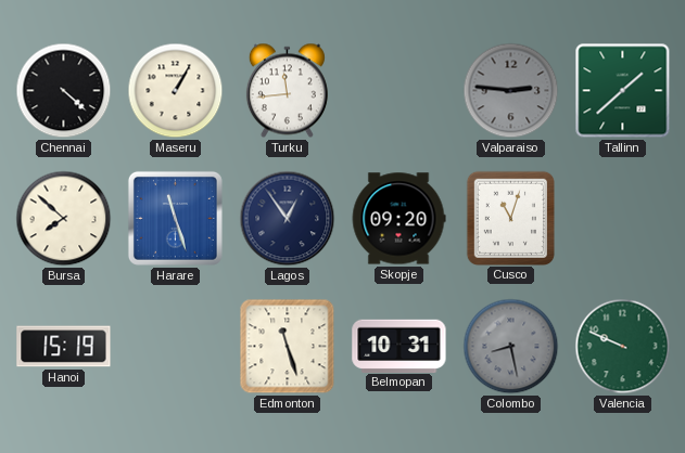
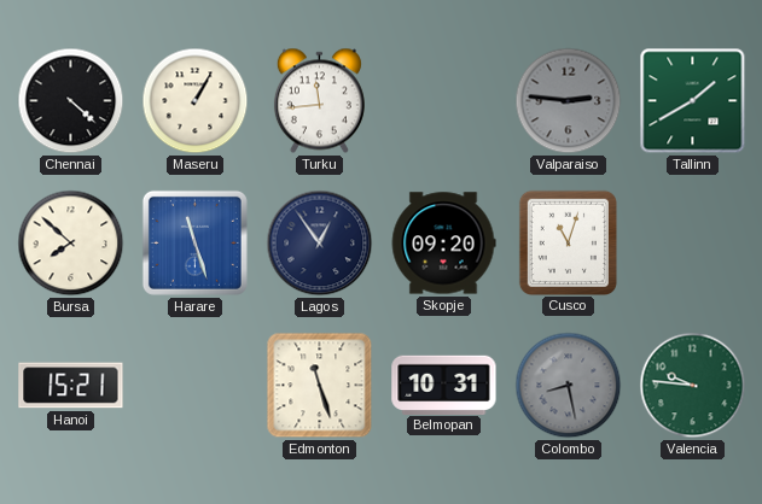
Tallinn: 1:38 -> 1:40
Hanoi: 15:19 -> 15:21
Valencia: 9:49 -> 9:46
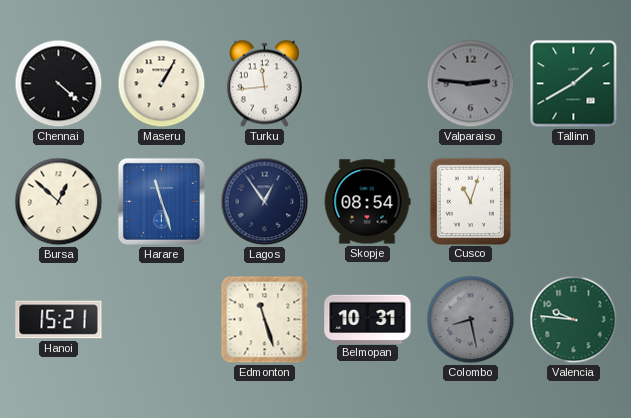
Bursa: 7:52 -> 12:52
Skopje: 09:20 -> 08:54
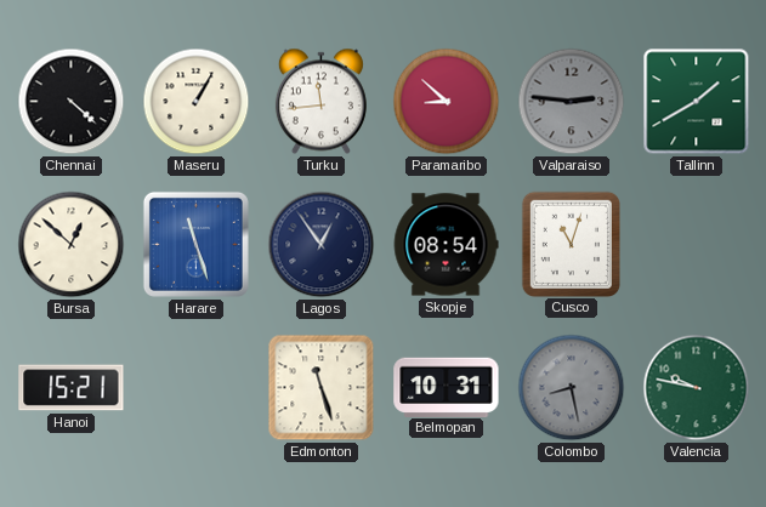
Paramaribo: none -> 8:52
Valencia: 9:46 -> 9:47
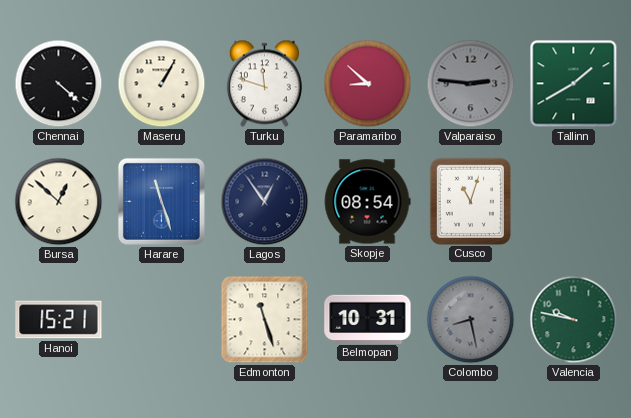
Turku: 11:44 -> 11:48
